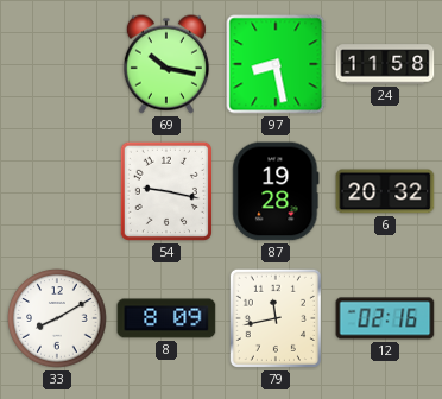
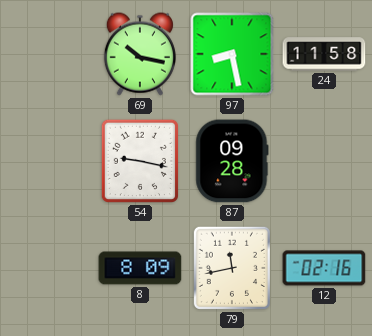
87: 19:28 -> 09:28
6: 20:32 -> none
33: 8:10 -> none
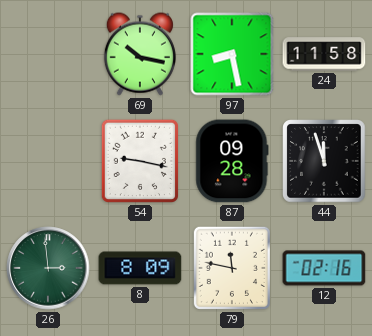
44: none -> 11:57
26: none -> 2:59
79: 11:43 -> 11:47
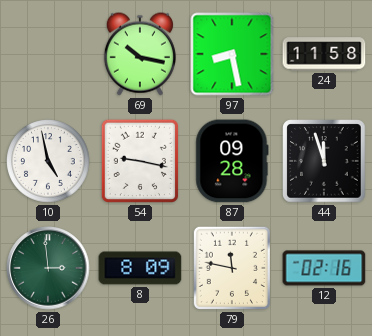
10: none -> 4:58
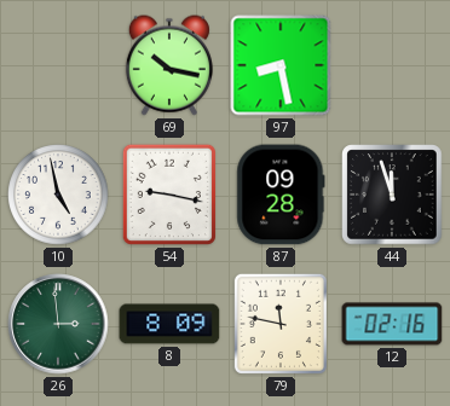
24: 11:58 -> none
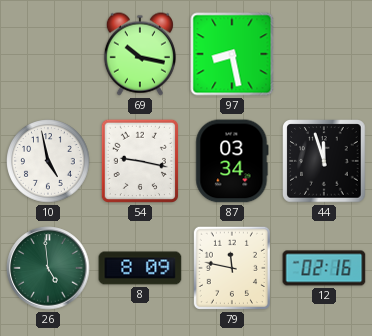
87: 09:28 -> 03:34
26: 2:59 -> 4:59
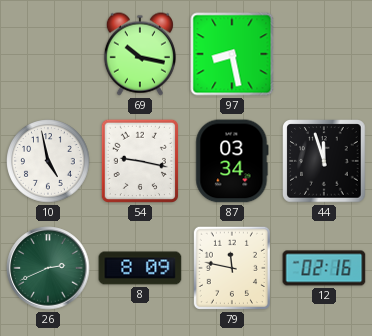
26: 4:59 -> 2:41
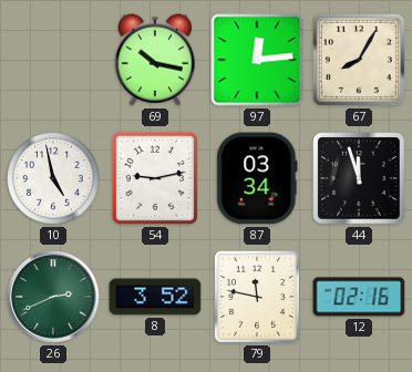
97: 8:28 -> 12:14
67: none -> 8:05
54: 9:17 -> 9:13
8: 8:09 -> 3:52
